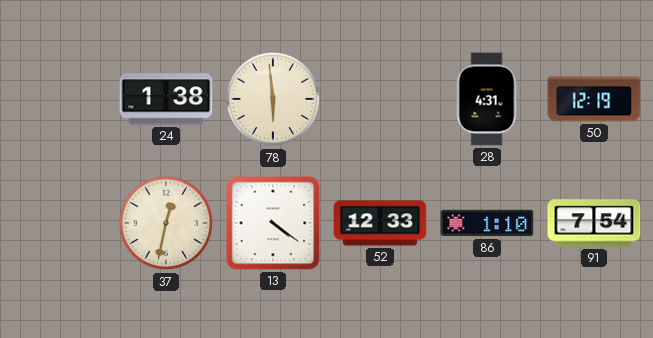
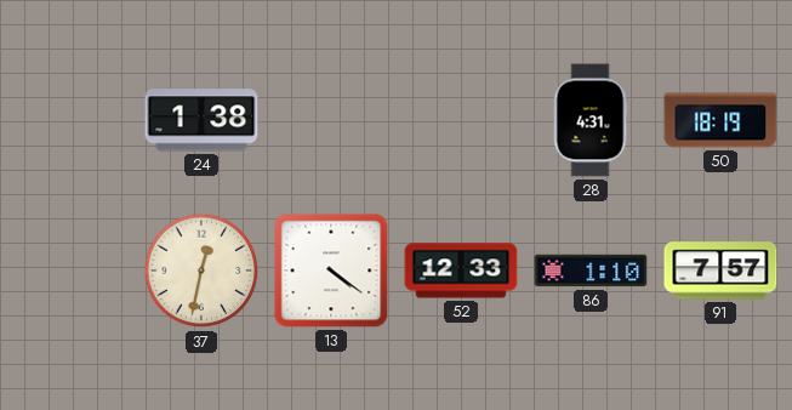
78: 5:59 -> none
50: 12:19 -> 18:19
91: 7:54 -> 7:57
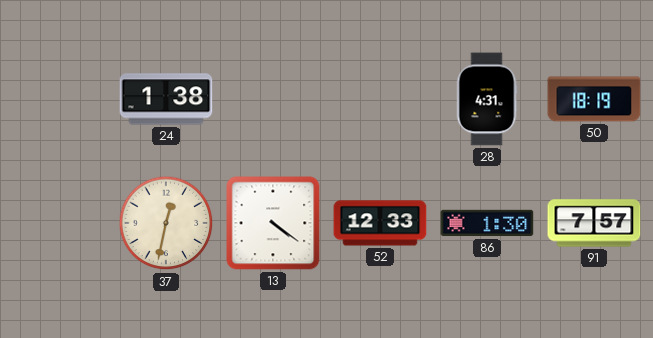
86: 1:10 -> 1:30
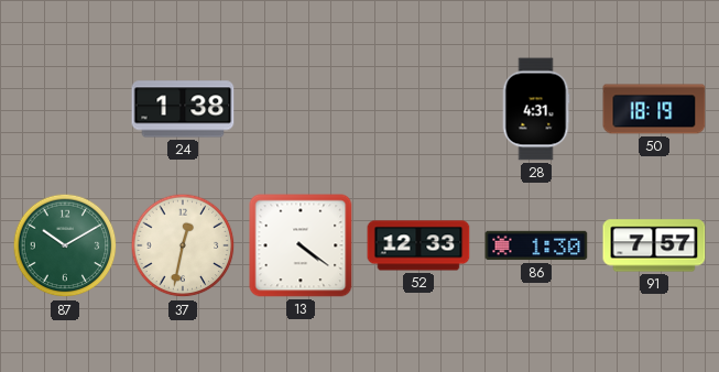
87: none -> 10:10
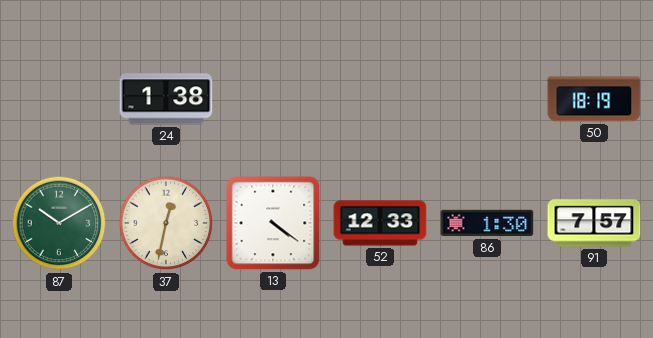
28: 4:31 -> none
